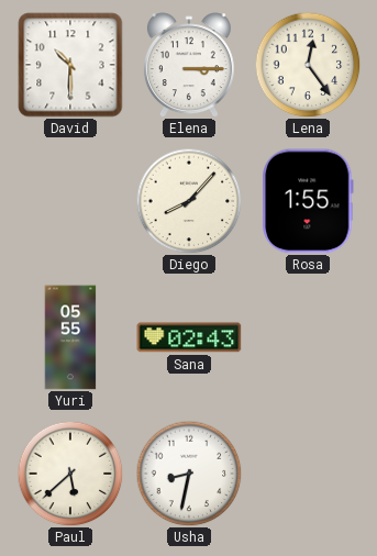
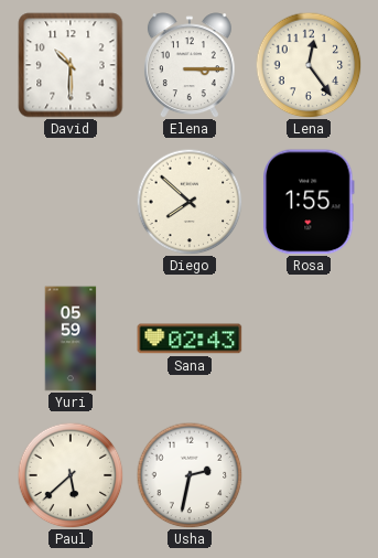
Diego: 8:07 -> 7:52
Yuri: 05:55 -> 05:59
Usha: 8:32 -> 2:32
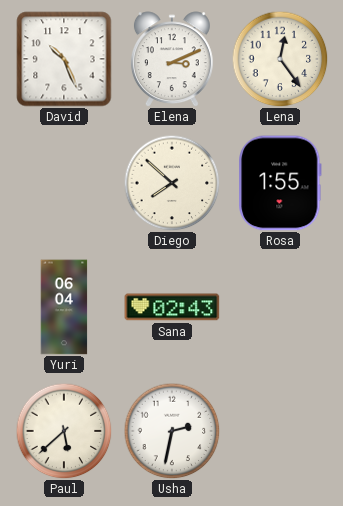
David: 10:30 -> 10:26
Elena: 3:15 -> 3:11
Yuri: 05:59 -> 06:04
